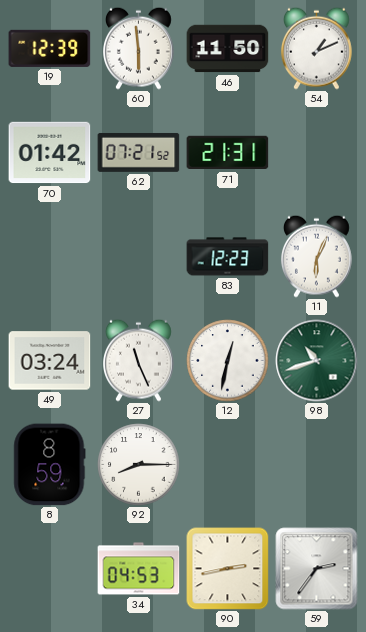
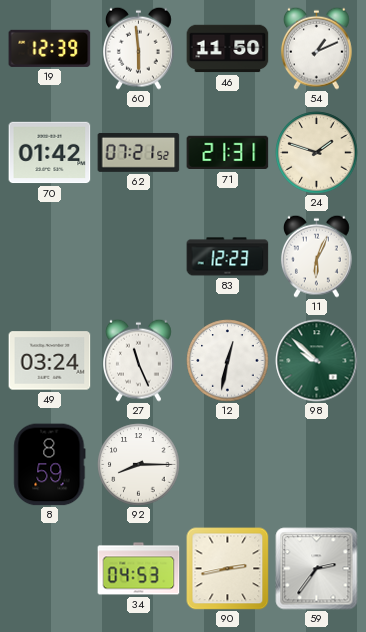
24: none -> 1:48
98: 10:42 -> 9:52
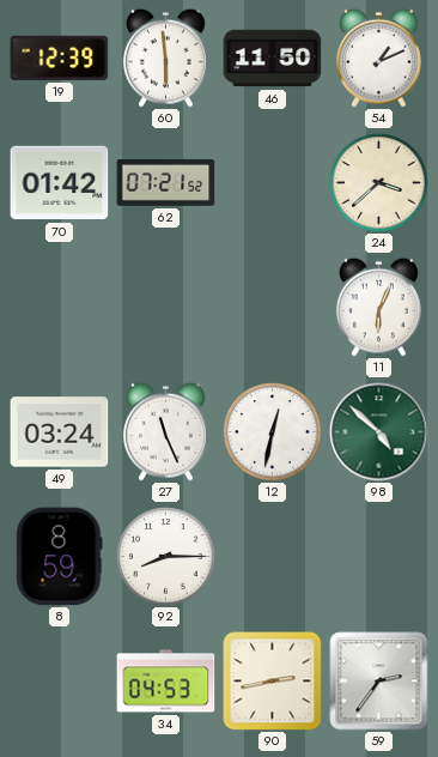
71: 21:31 -> none
24: 1:48 -> 3:38
83: 12:23 -> none
98: 9:52 -> 4:52
